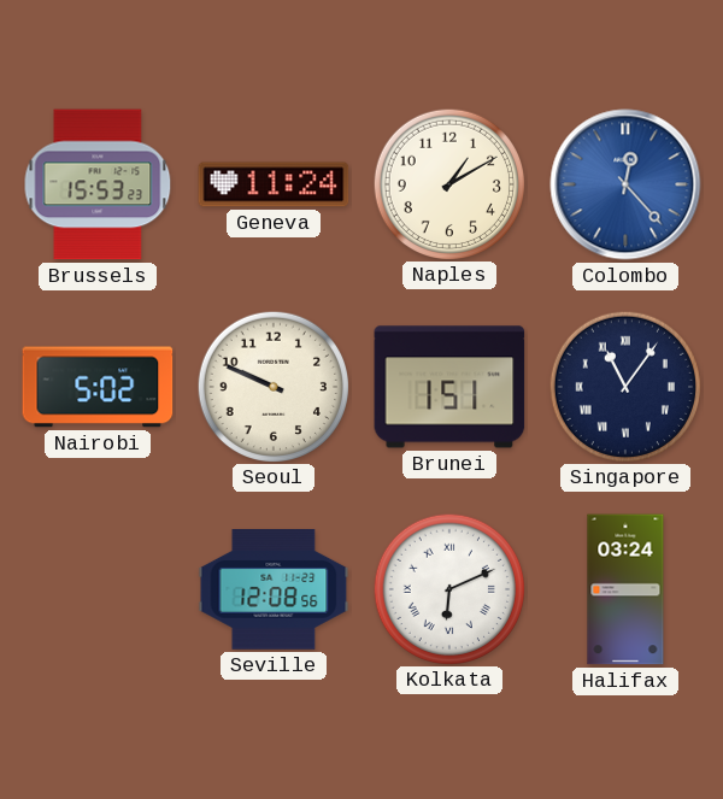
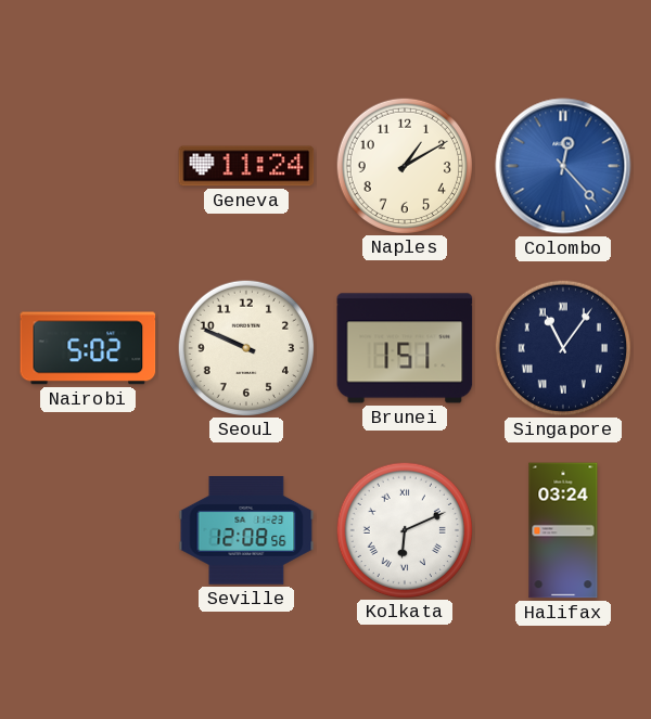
Brussels: 15:53 -> none
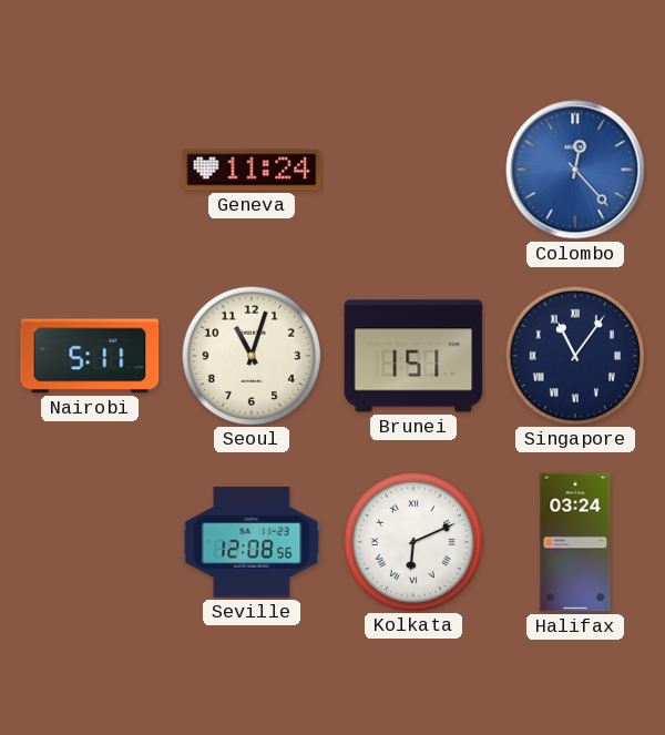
Naples: 1:10 -> none
Nairobi: 5:02 -> 5:11
Seoul: 9:49 -> 11:03
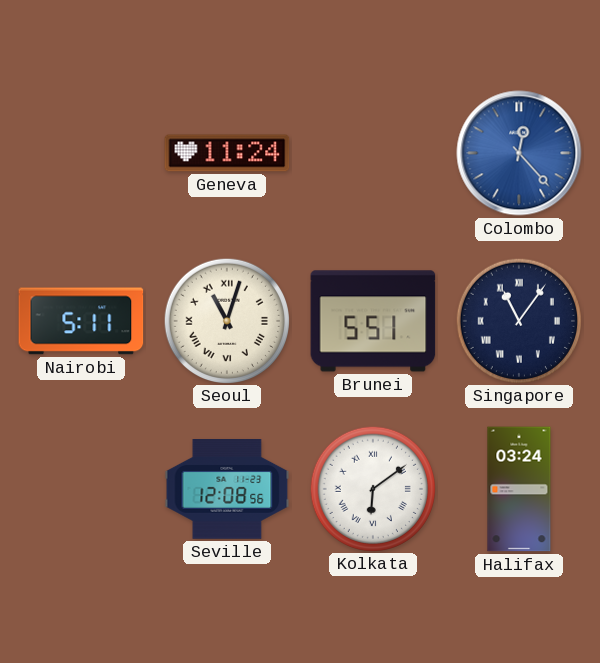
Seoul numerals: Arabic -> Roman
Brunei: 1:51 -> 5:51
Kolkata: 6:11 -> 6:09
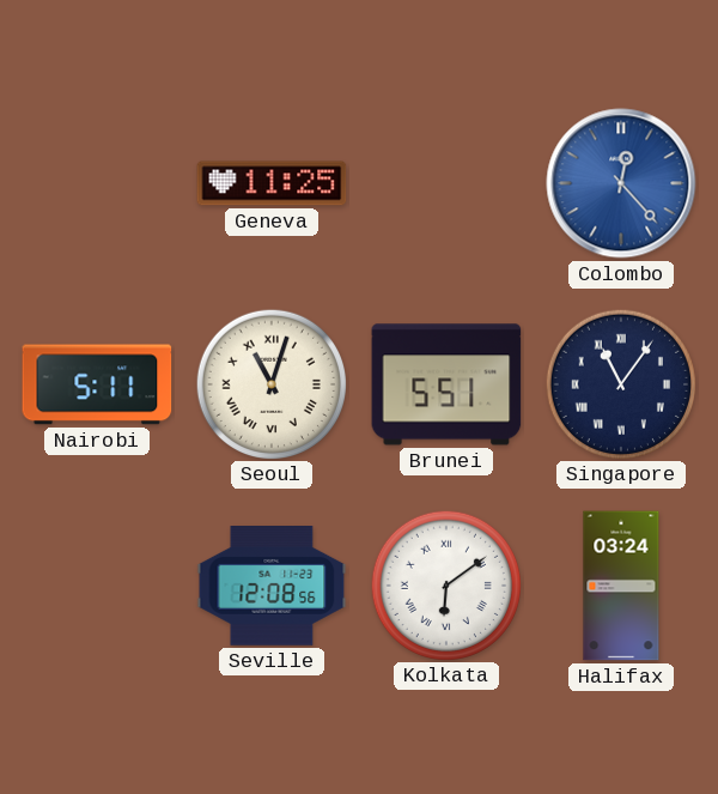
Geneva: 11:24 -> 11:25
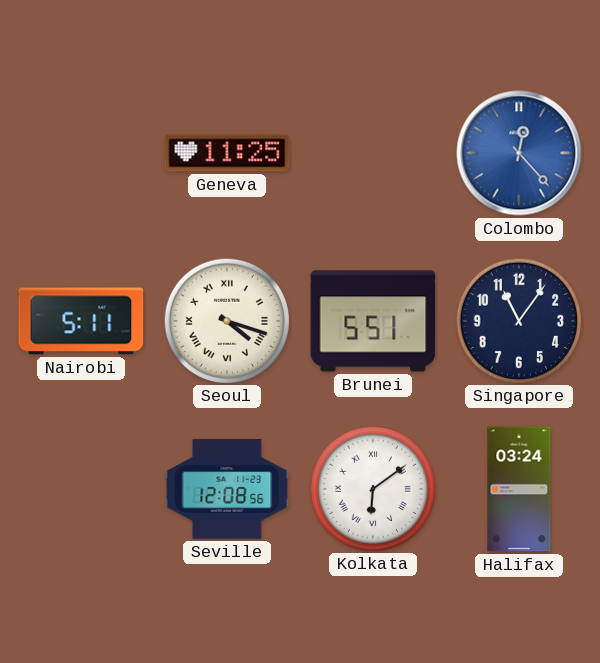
Seoul: 11:03 -> 4:18
Singapore numerals: Roman -> Arabic
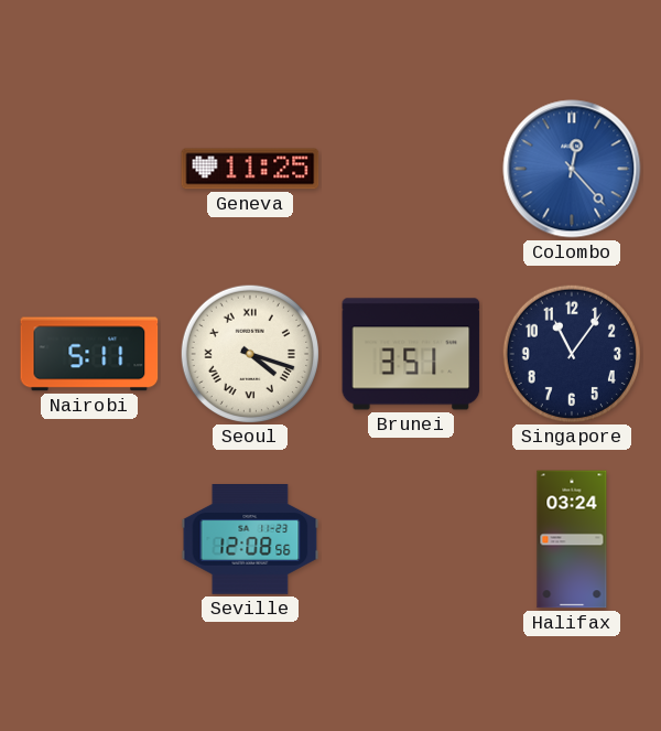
Brunei: 5:51 -> 3:51
Kolkata: 6:09 -> none
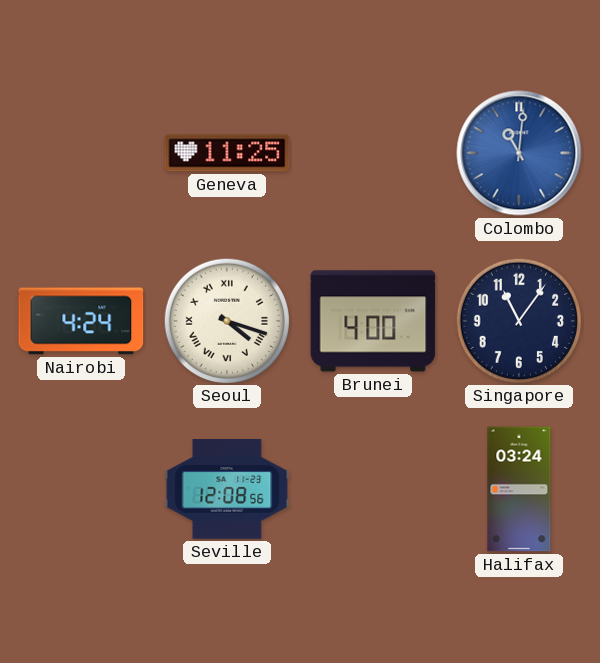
Colombo: 12:23 -> 11:01
Nairobi: 5:11 -> 4:24
Brunei: 3:51 -> 4:00
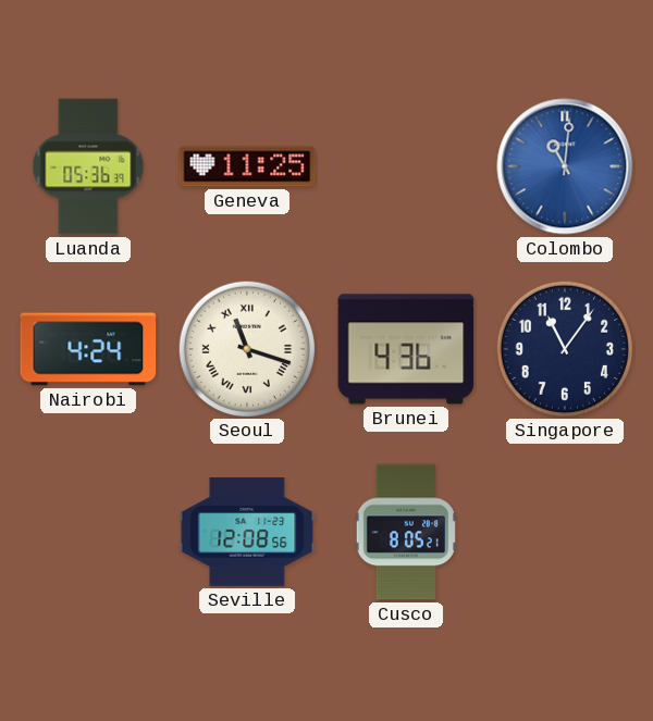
Luanda: none -> 05:36
Seoul: 4:18 -> 11:18
Brunei: 4:00 -> 4:36
Cusco: none -> 8:05
Halifax: 03:24 -> none
